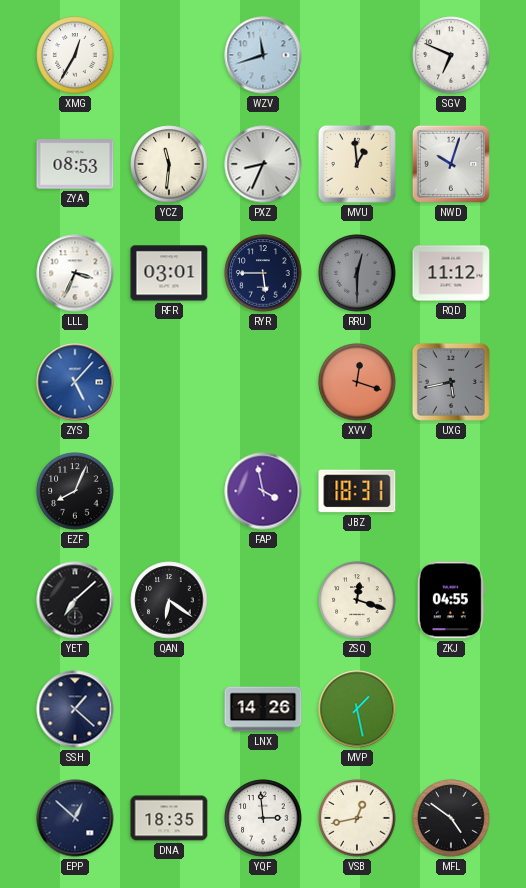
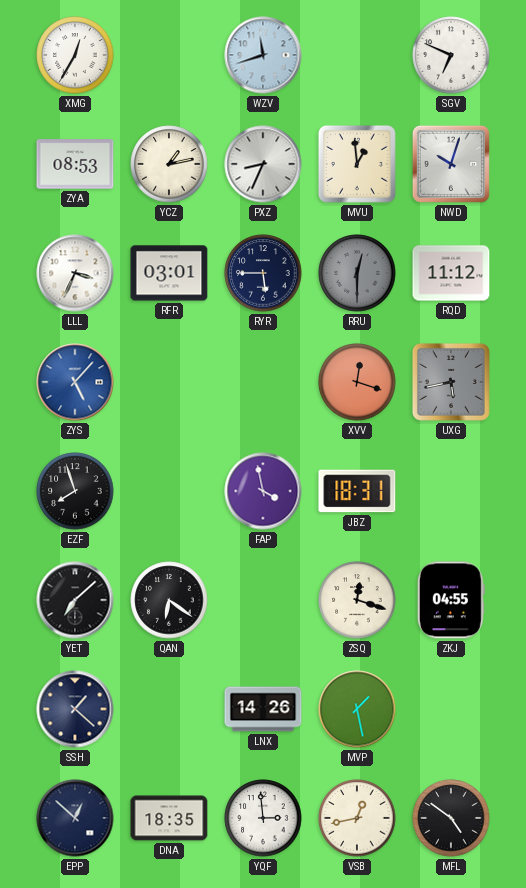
YCZ: 11:31 -> 1:13
EZF: 8:04 -> 7:57
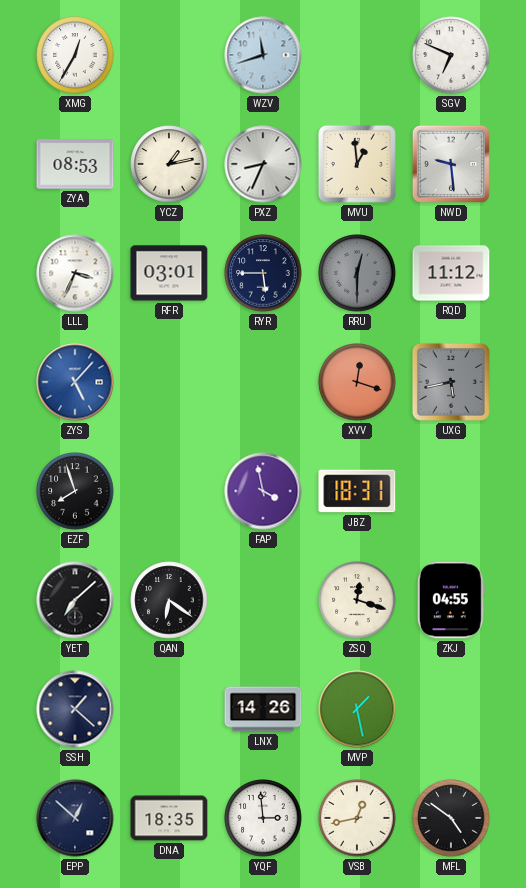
NWD: 10:03 -> 9:29
